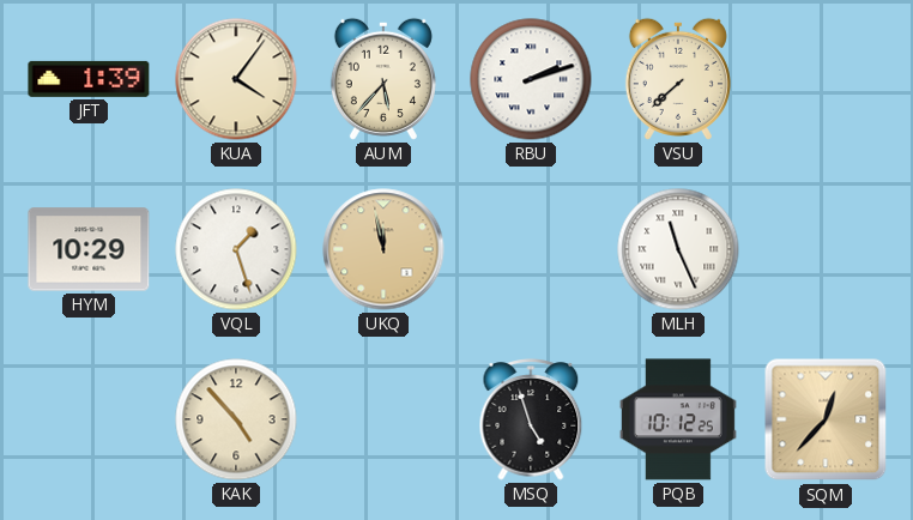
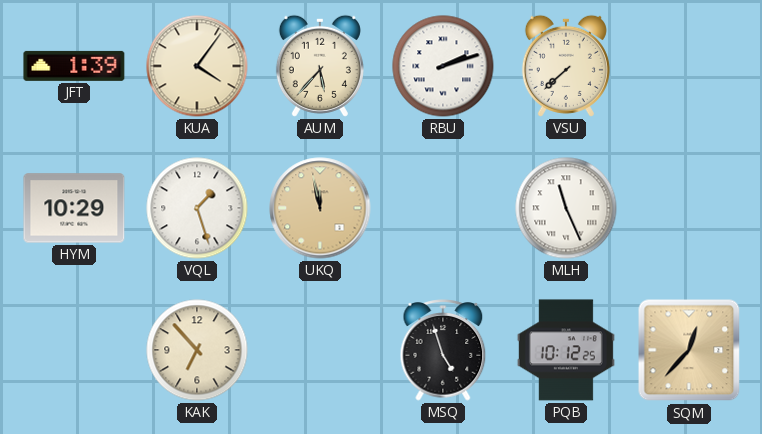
KAK: 4:53 -> 6:53
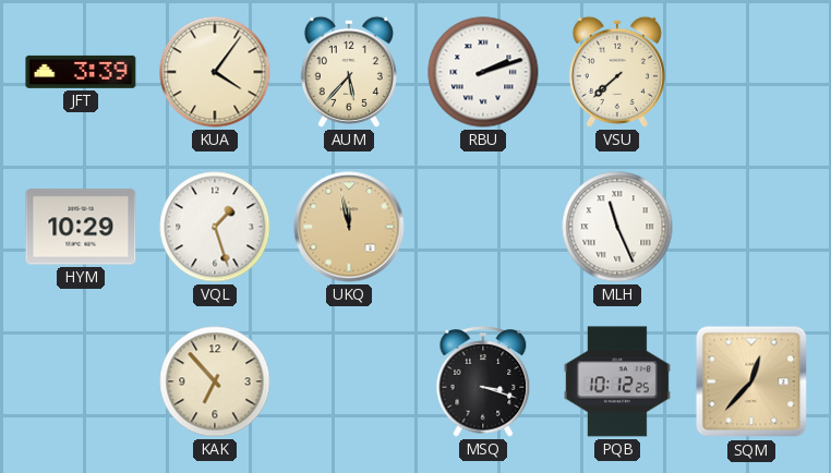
JFT: 1:39 -> 3:39
MSQ: 4:57 -> 3:18
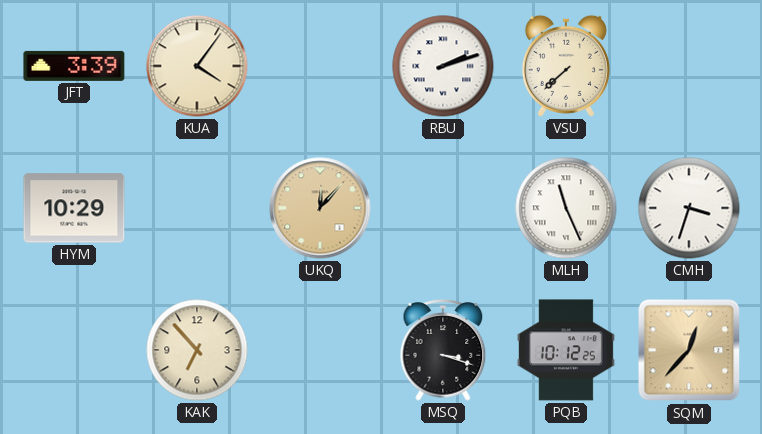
AUM: 5:37 -> none
VQL: 1:27 -> none
UKQ: 11:58 -> 12:07
CMH: none -> 3:33
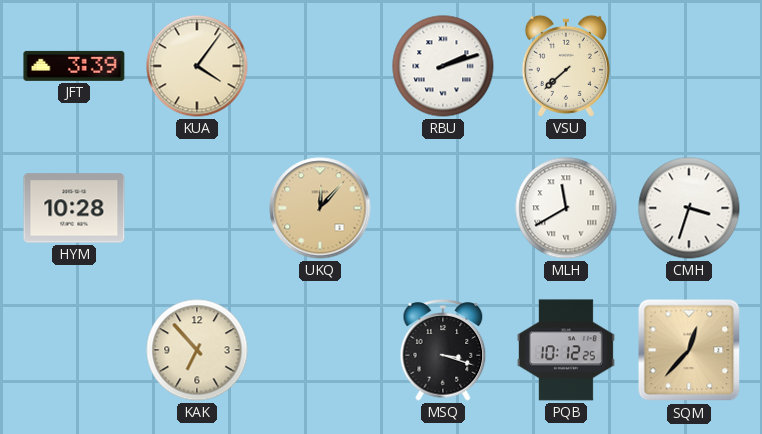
HYM: 10:29 -> 10:28
MLH: 11:26 -> 11:40
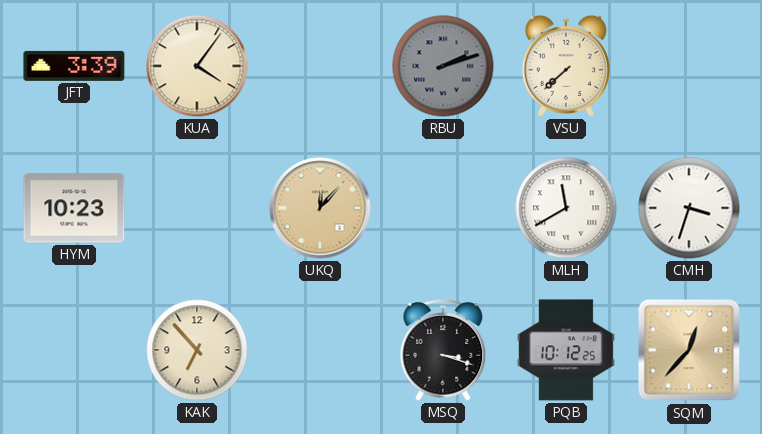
RBU dial: white -> grey
HYM: 10:28 -> 10:23
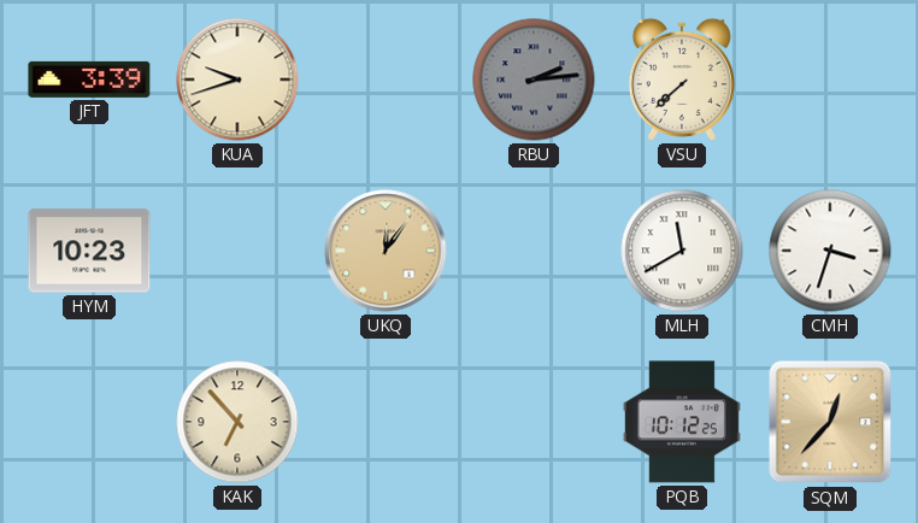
KUA: 4:06 -> 9:42
RBU: 2:12 -> 2:14
UKQ: 12:07 -> 12:06
MSQ: 3:18 -> none
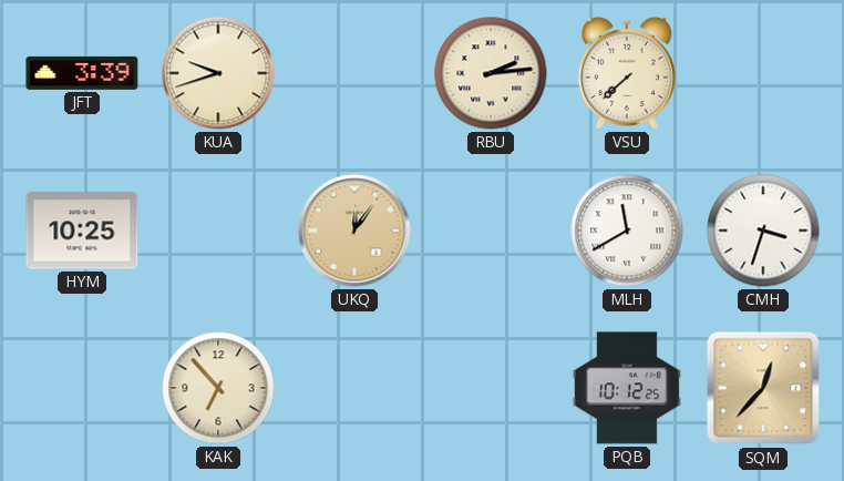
RBU dial: grey -> cream
HYM: 10:23 -> 10:25
